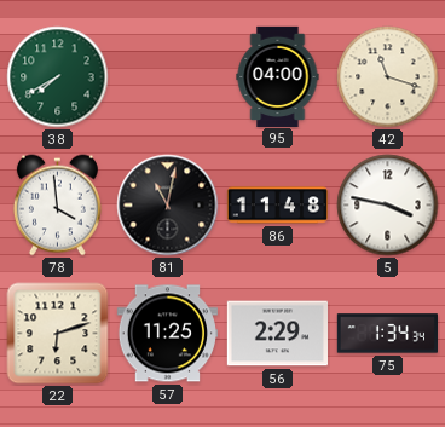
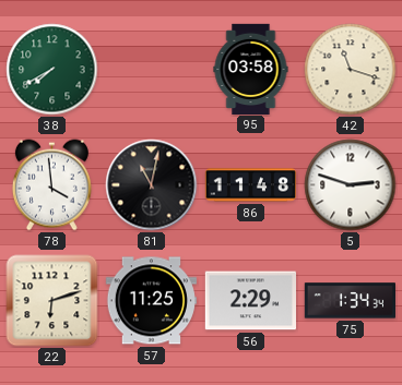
95: 04:00 -> 03:58
5: 3:47 -> 2:48
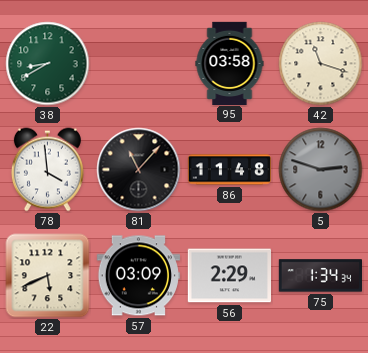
38: 7:40 -> 8:40
81: 11:02 -> 11:07
5 dial: white -> grey
22: 6:12 -> 5:41
57: 11:25 -> 03:09
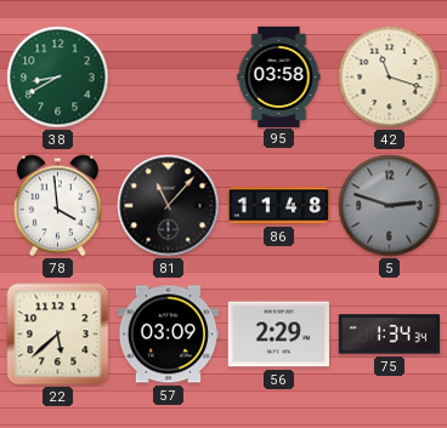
22: 5:41 -> 5:38
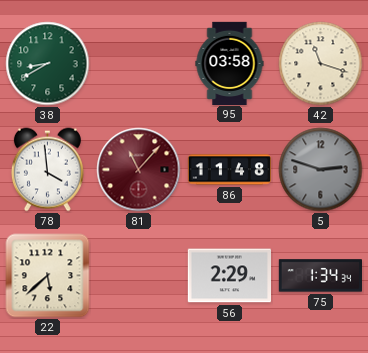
81 dial: black -> burgundy
57: 03:09 -> none
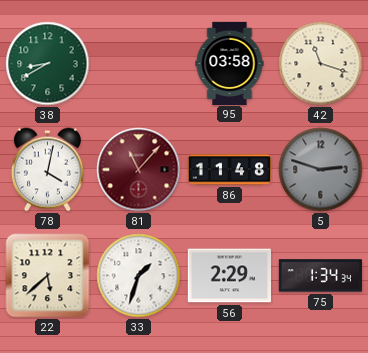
78: 3:59 -> 4:02
33: none -> 1:33
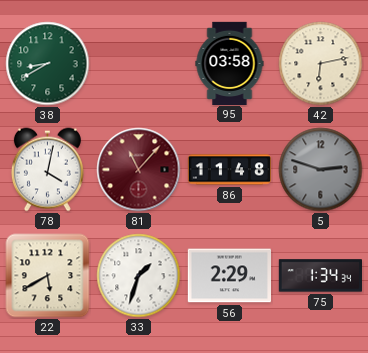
42: 11:18 -> 6:13
22: 5:38 -> 5:40
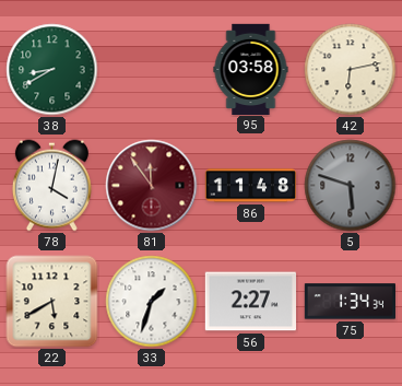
81: 11:07 -> 11:54
5: 2:48 -> 5:48
56: 2:29 -> 2:27
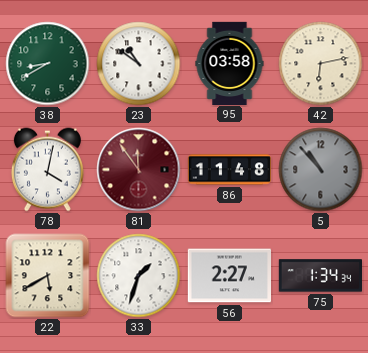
23: none -> 10:51
5: 5:48 -> 10:53
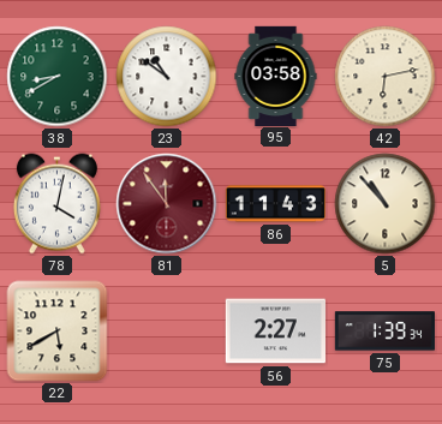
86: 11:48 -> 11:43
5 dial: grey -> cream
33: 1:33 -> none
75: 1:34 -> 1:39
